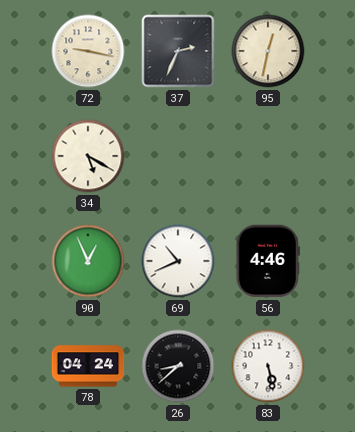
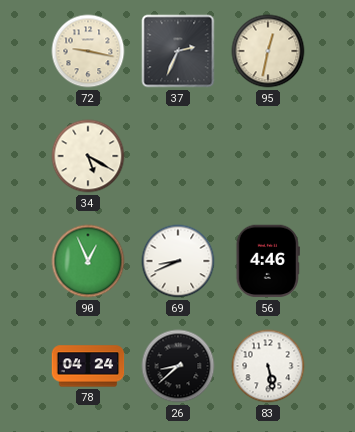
69: 10:41 -> 8:41
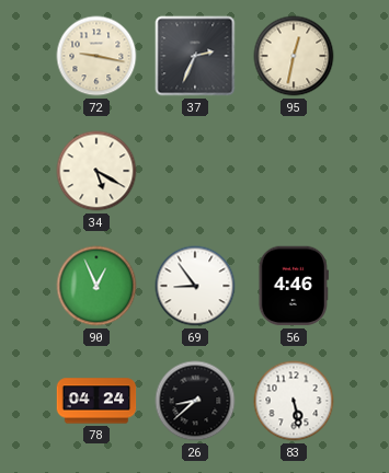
69: 8:41 -> 8:54
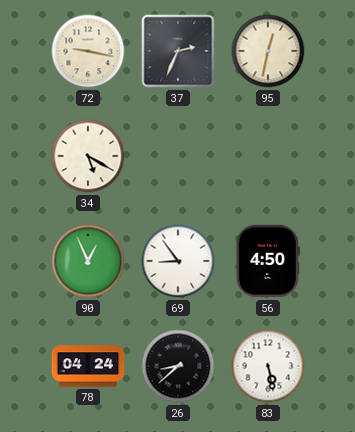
56: 4:46 -> 4:50
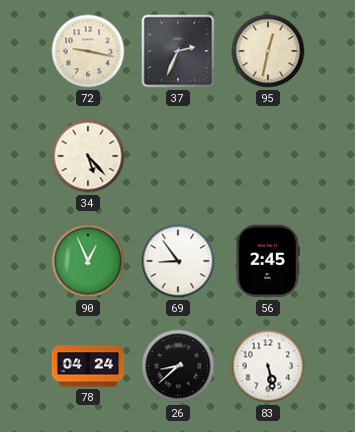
34: 5:20 -> 5:23
56: 4:50 -> 2:45
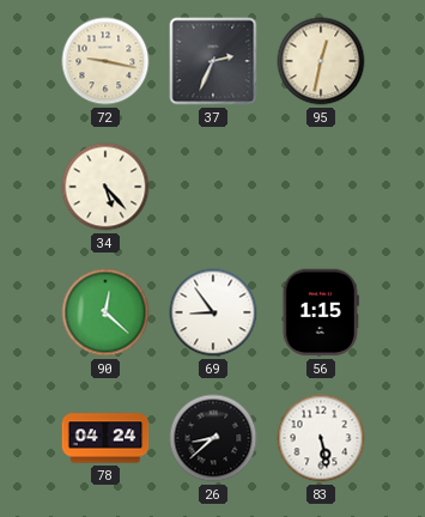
90: 12:56 -> 12:22
56: 2:45 -> 1:15
